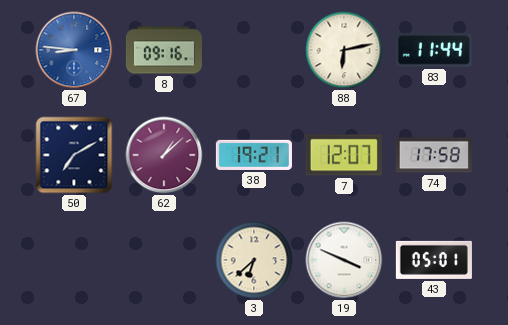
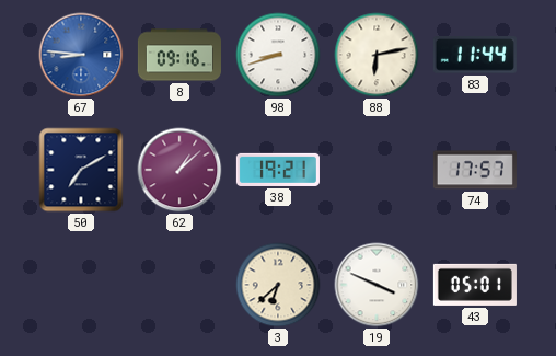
98: none -> 8:42
7: 12:07 -> none
74: 17:58 -> 17:57
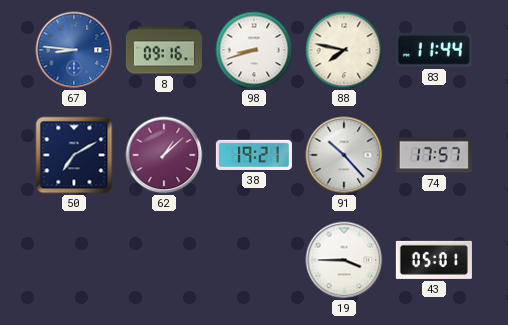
88: 6:13 -> 7:47
91: none -> 10:23
3: 6:38 -> none
19: 3:49 -> 3:45
